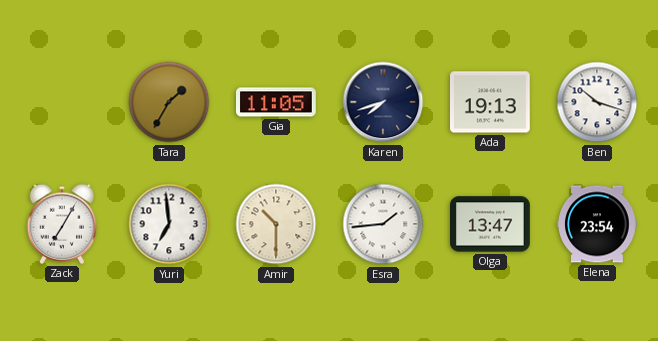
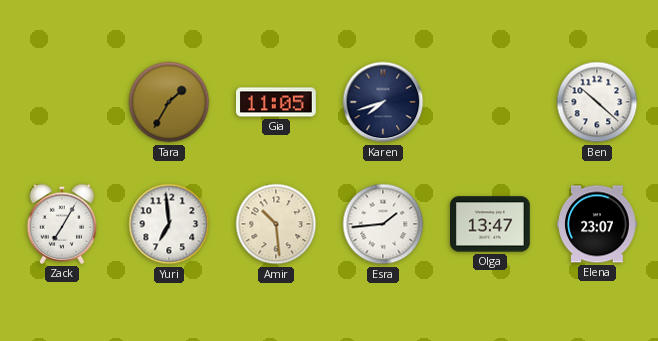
Ada: 19:13 -> none
Ben: 10:18 -> 10:22
Amir: 10:30 -> 10:29
Elena: 23:54 -> 23:07
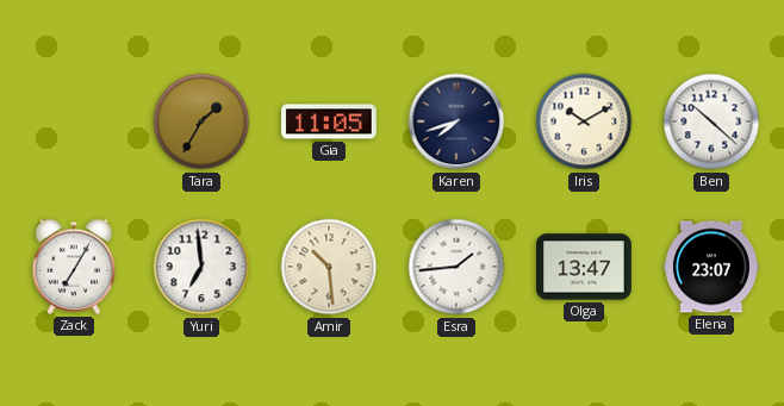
Iris: none -> 10:10
